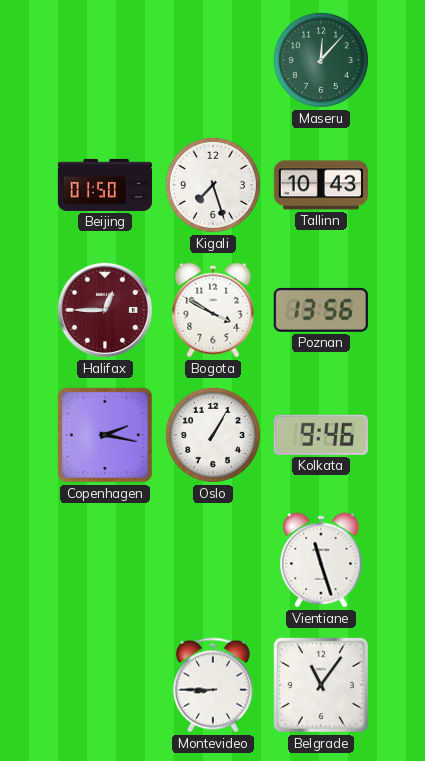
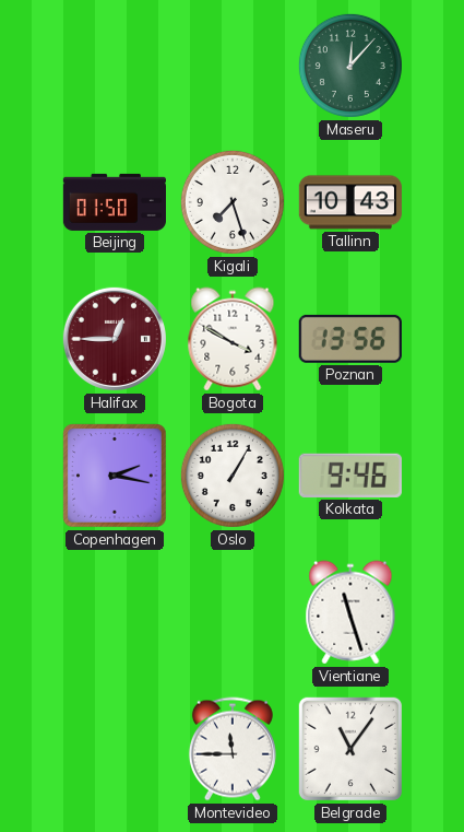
Montevideo: 8:45 -> 11:45
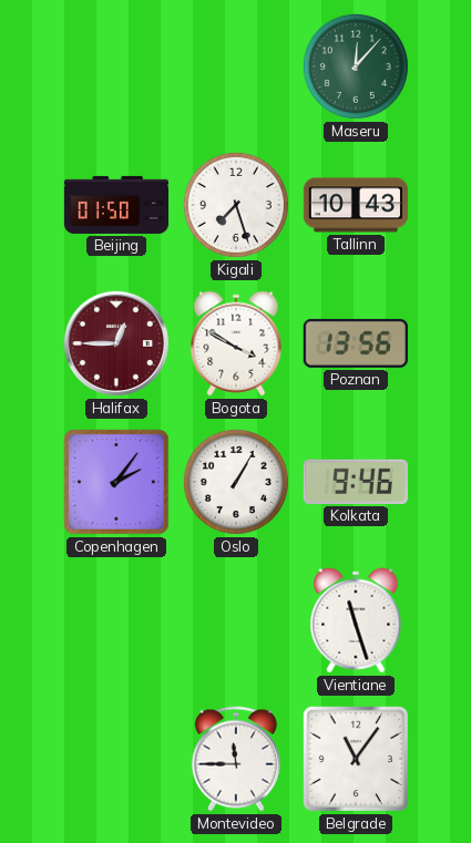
Copenhagen: 2:17 -> 2:06
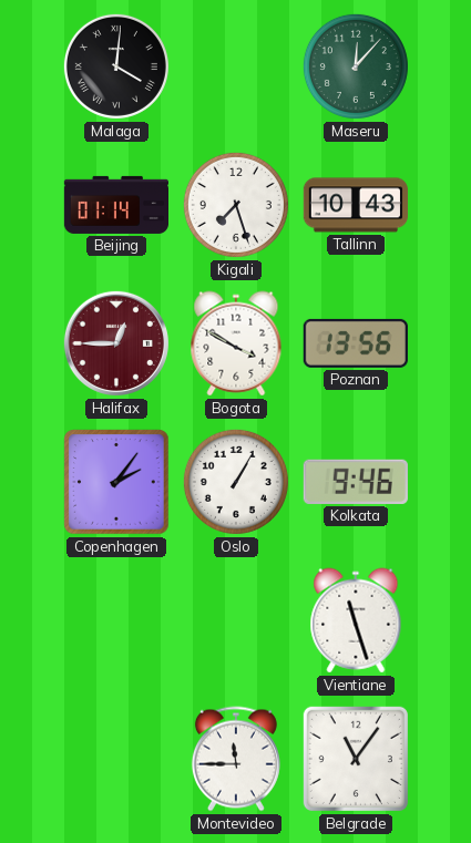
Malaga: none -> 4:01
Beijing: 01:50 -> 01:14
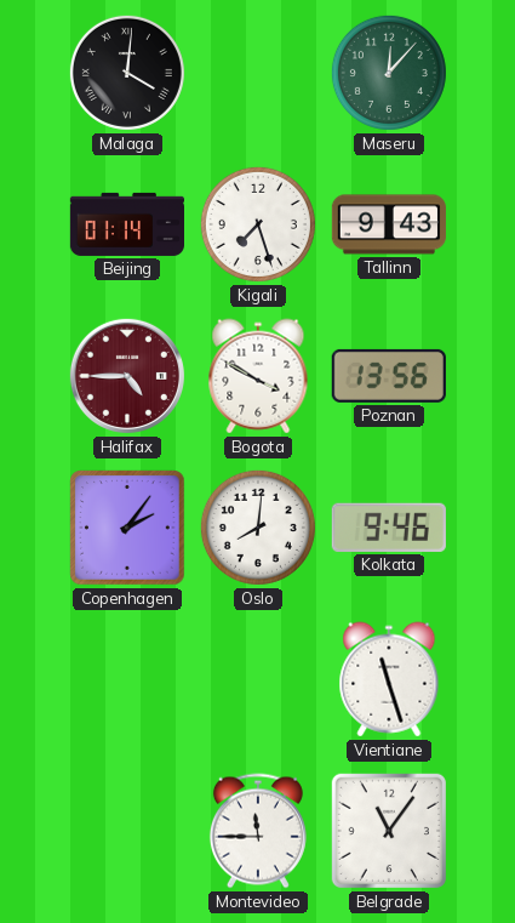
Tallinn: 10:43 -> 9:43
Halifax: 12:45 -> 4:45
Oslo: 1:05 -> 8:01
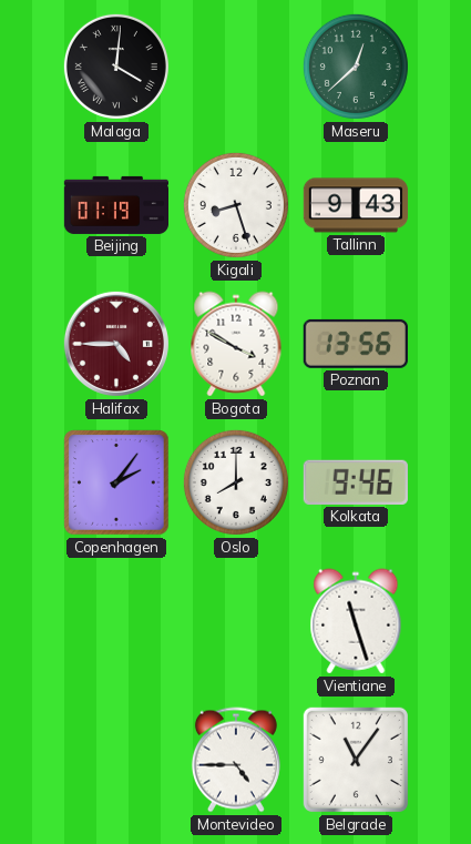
Maseru: 12:07 -> 12:38
Beijing: 01:14 -> 01:19
Kigali: 7:27 -> 8:27
Oslo: 8:01 -> 8:00
Montevideo: 11:45 -> 4:45
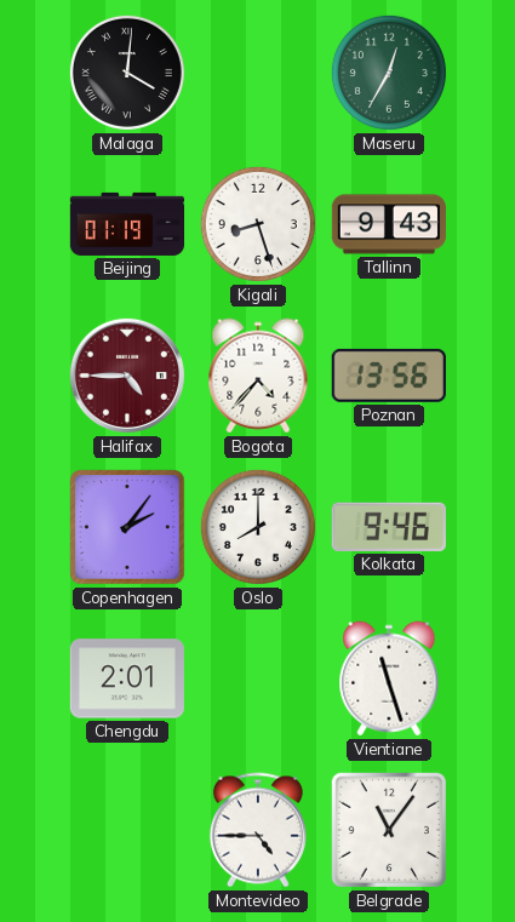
Maseru: 12:38 -> 12:35
Bogota: 3:50 -> 4:37
Chengdu: none -> 2:01
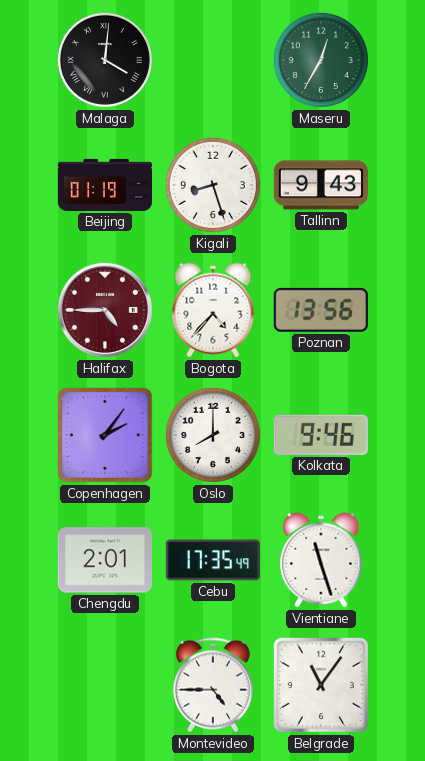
Cebu: none -> 17:35
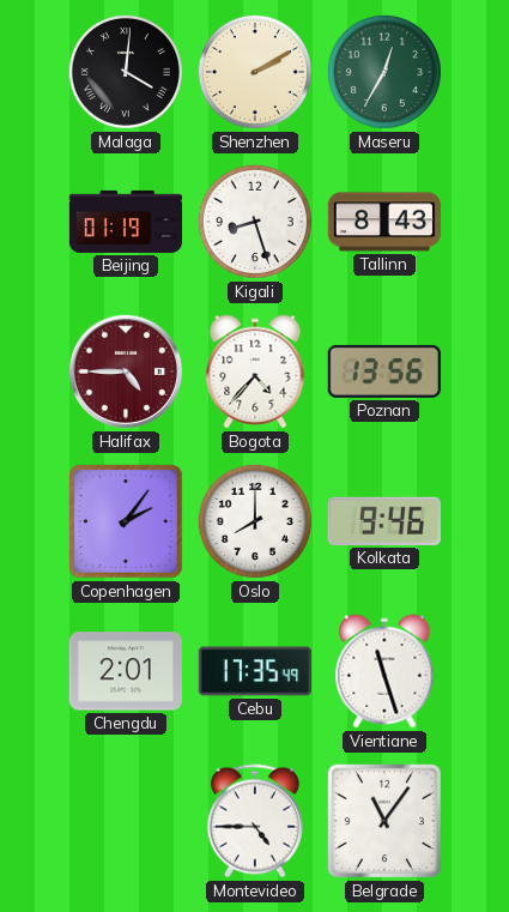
Shenzhen: none -> 2:10
Tallinn: 9:43 -> 8:43
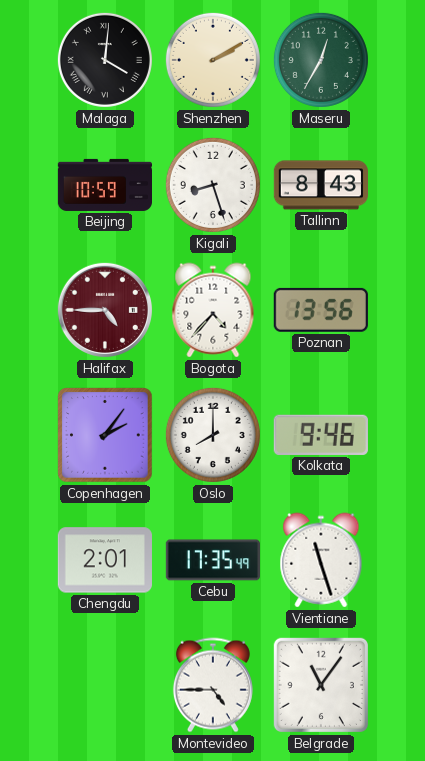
Beijing: 01:19 -> 10:59
